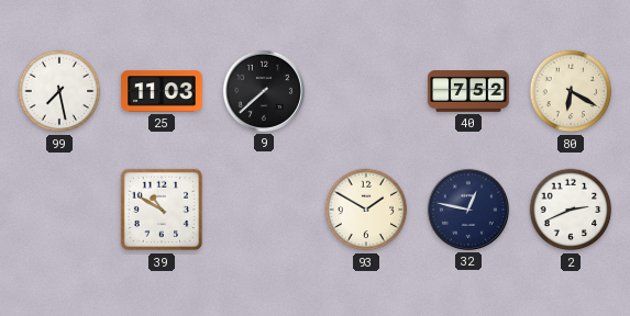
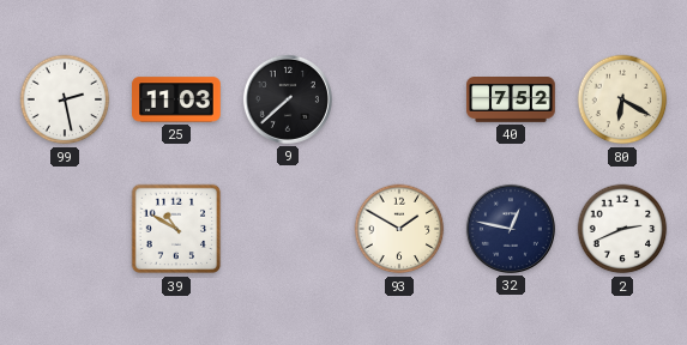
99: 7:28 -> 2:28
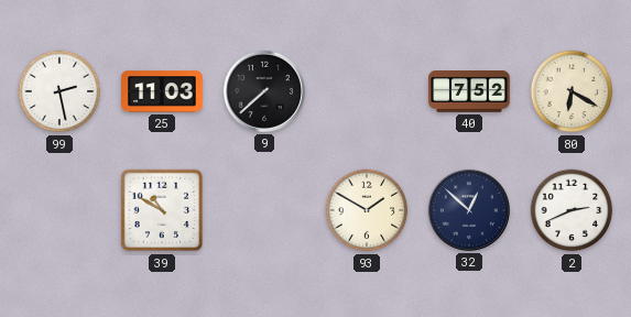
32: 12:47 -> 12:52
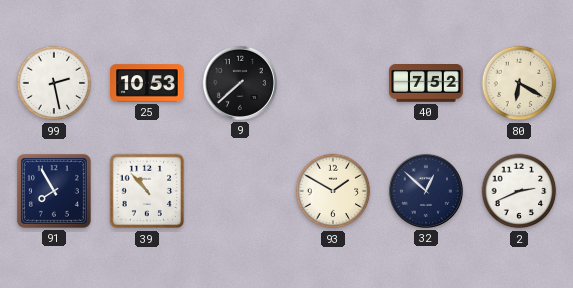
25: 11:03 -> 10:53
91: none -> 7:55
39: 10:50 -> 10:53
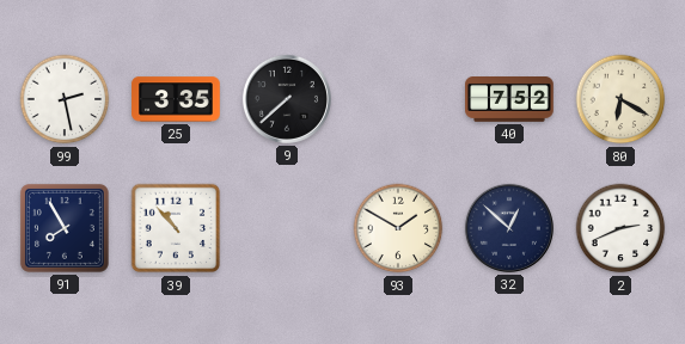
25: 10:53 -> 3:35
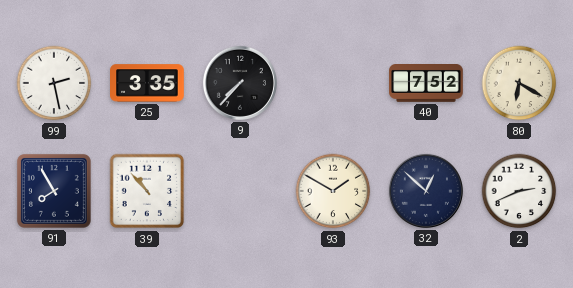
9: 7:38 -> 7:37
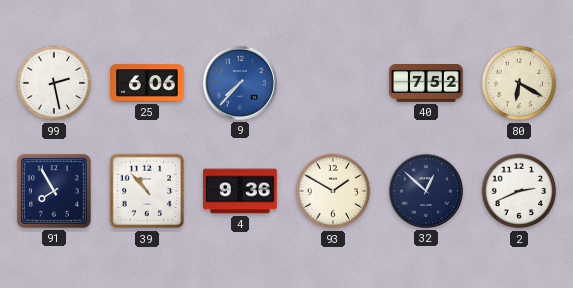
25: 3:35 -> 6:06
9 dial: black -> blue
4: none -> 9:36
